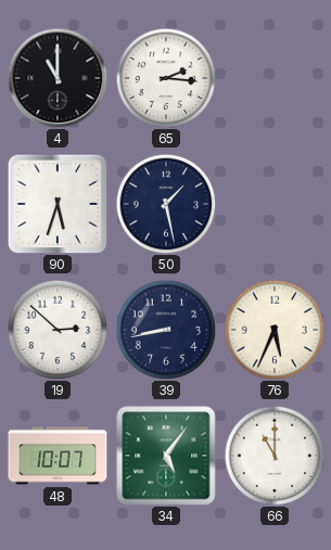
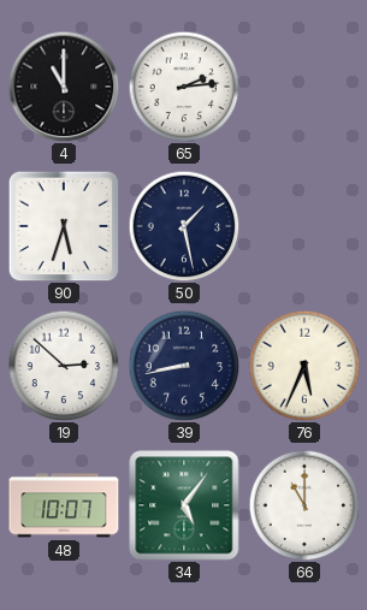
65: 2:16 -> 2:14
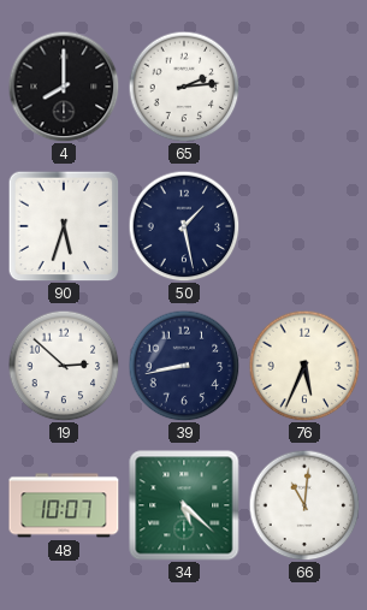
4: 11:00 -> 8:00
34: 5:06 -> 5:22
66: 11:00 -> 11:01
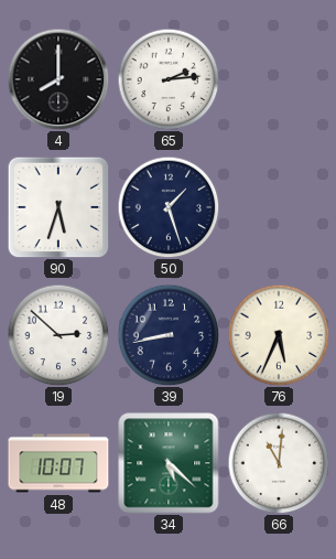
50: 1:28 -> 1:27
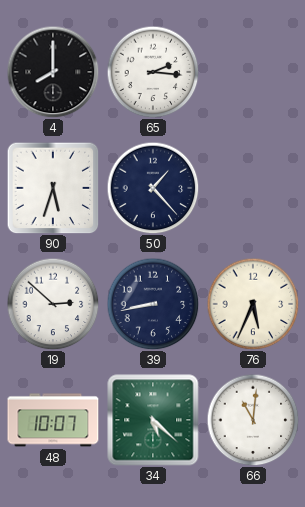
65: 2:14 -> 2:16
50: 1:27 -> 1:23
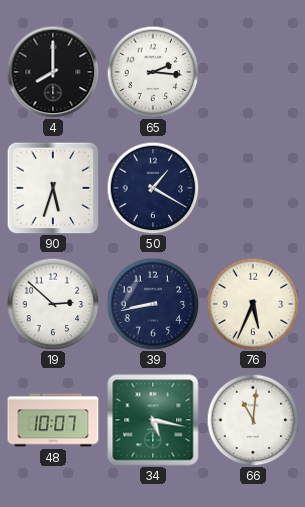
50: 1:23 -> 1:20
34: 5:22 -> 5:17
